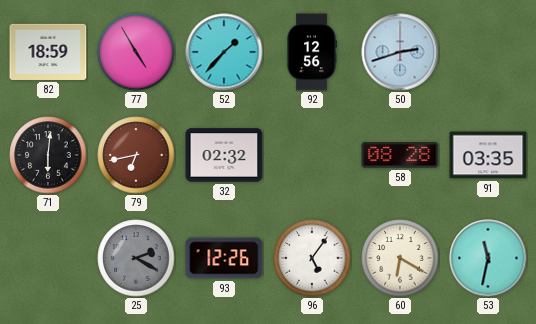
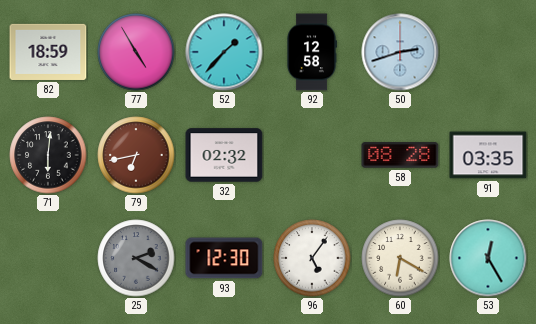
92: 12:56 -> 12:58
93: 12:26 -> 12:30
53: 11:32 -> 12:25
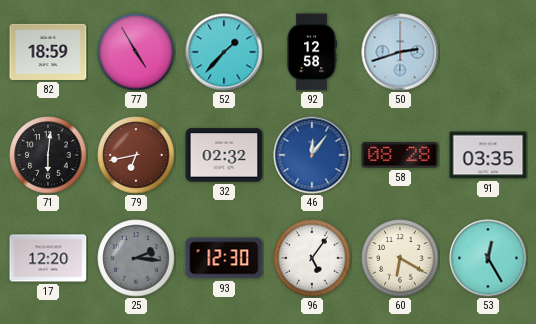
46: none -> 12:06
17: none -> 12:20
25: 2:20 -> 2:16
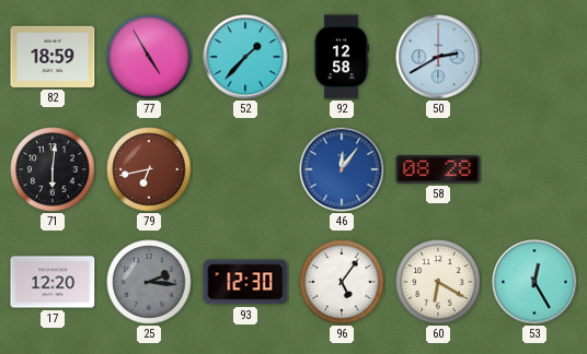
50: 2:42 -> 2:40
32: 02:32 -> none
91: 03:35 -> none
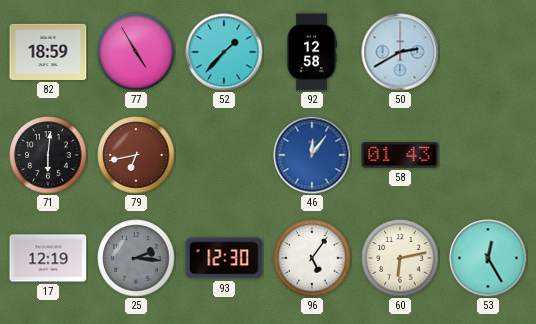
58: 08:28 -> 01:43
17: 12:20 -> 12:19
60: 6:20 -> 6:13
